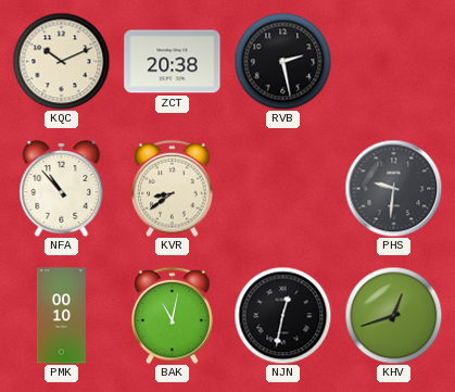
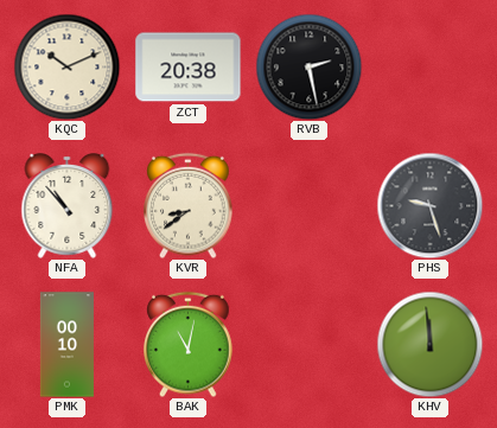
PHS: 9:31 -> 9:27
NJN: 12:32 -> none
KHV: 12:42 -> 11:59
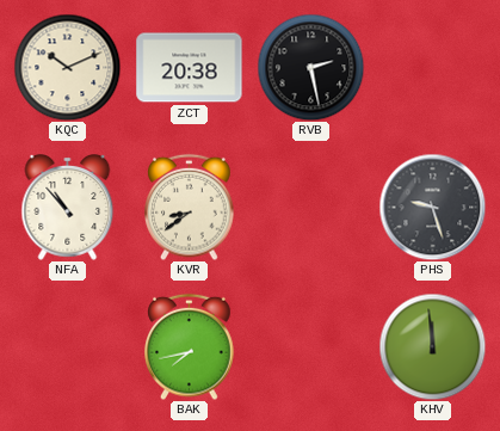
PMK: 00:10 -> none
BAK: 11:02 -> 7:43
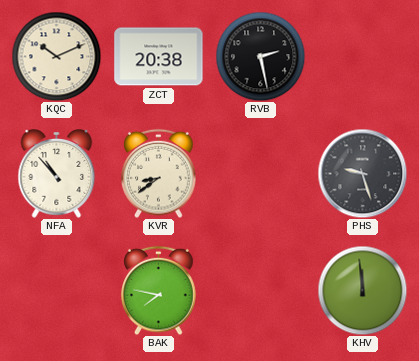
BAK: 7:43 -> 7:47
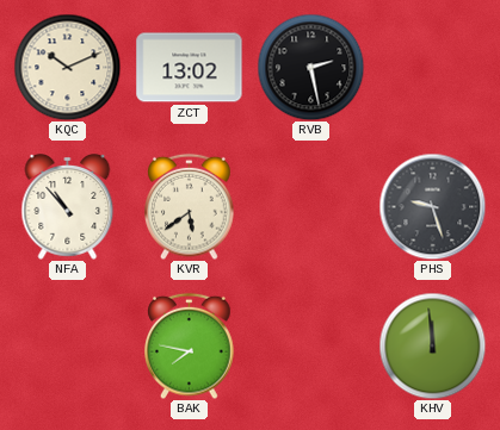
ZCT: 20:38 -> 13:02
KVR: 8:39 -> 5:39
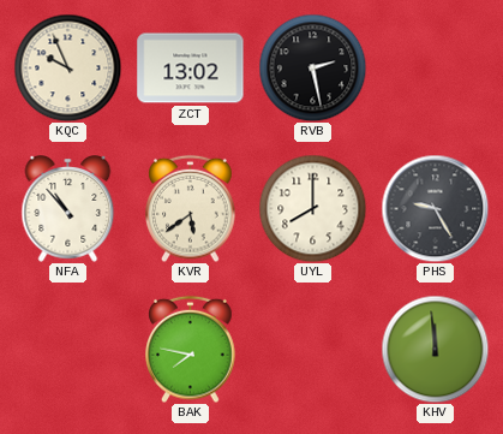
KQC: 10:11 -> 9:56
UYL: none -> 8:00
PHS: 9:27 -> 9:25
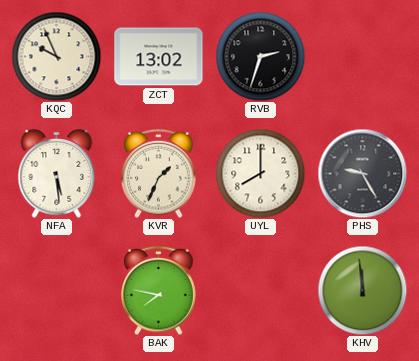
RVB: 2:28 -> 2:33
NFA: 10:53 -> 5:29
KVR: 5:39 -> 1:34
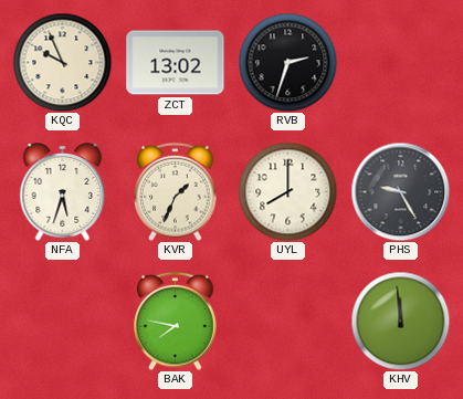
NFA: 5:29 -> 5:33
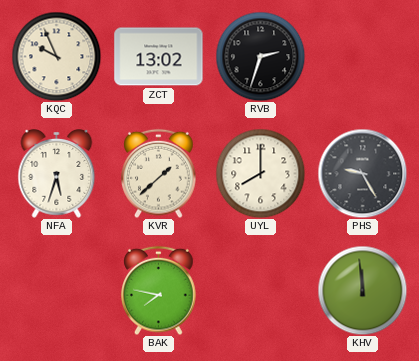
KVR: 1:34 -> 1:38
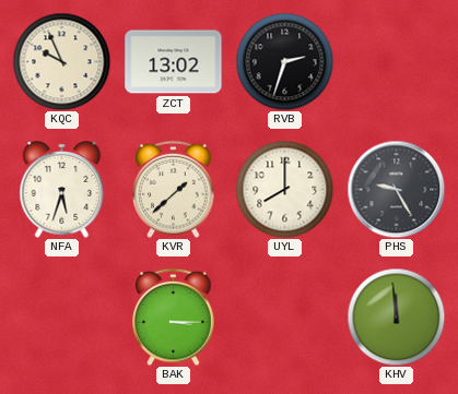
BAK: 7:47 -> 3:15
